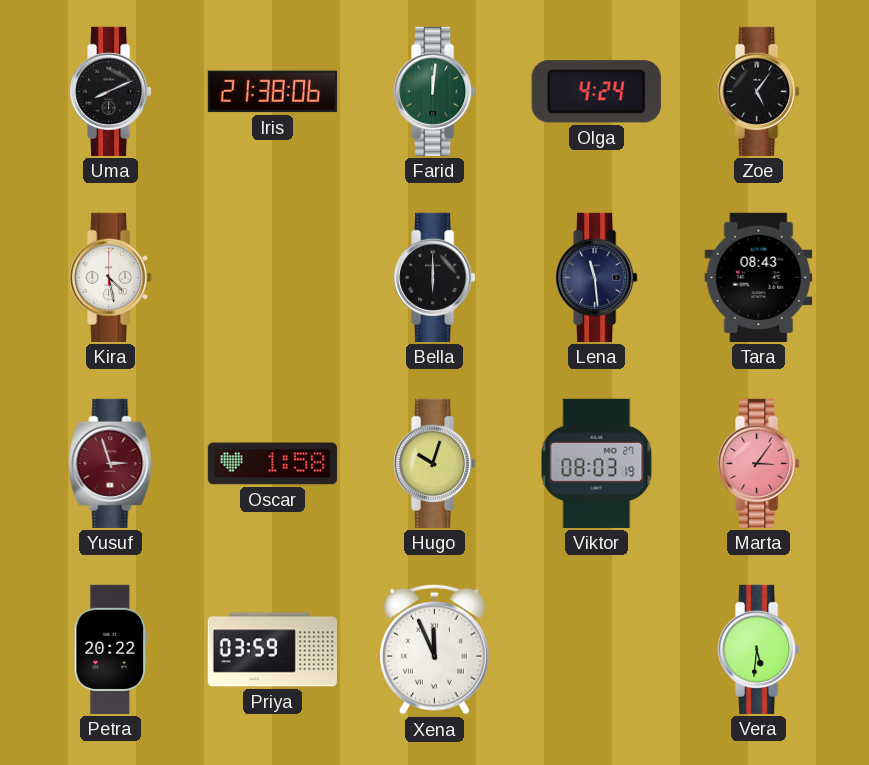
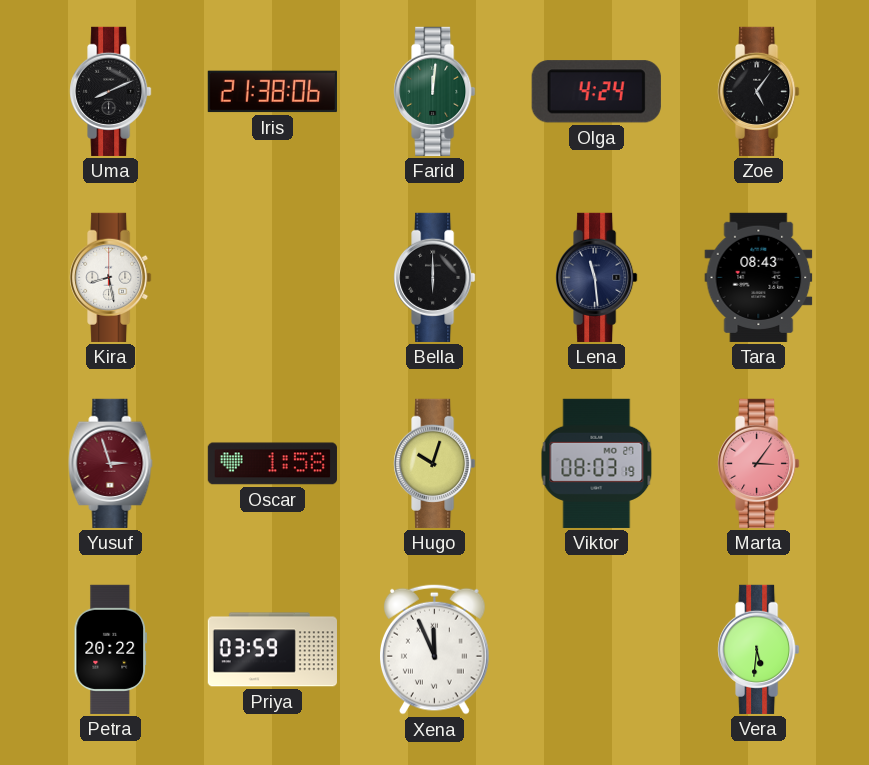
Kira: 4:28 -> 8:28
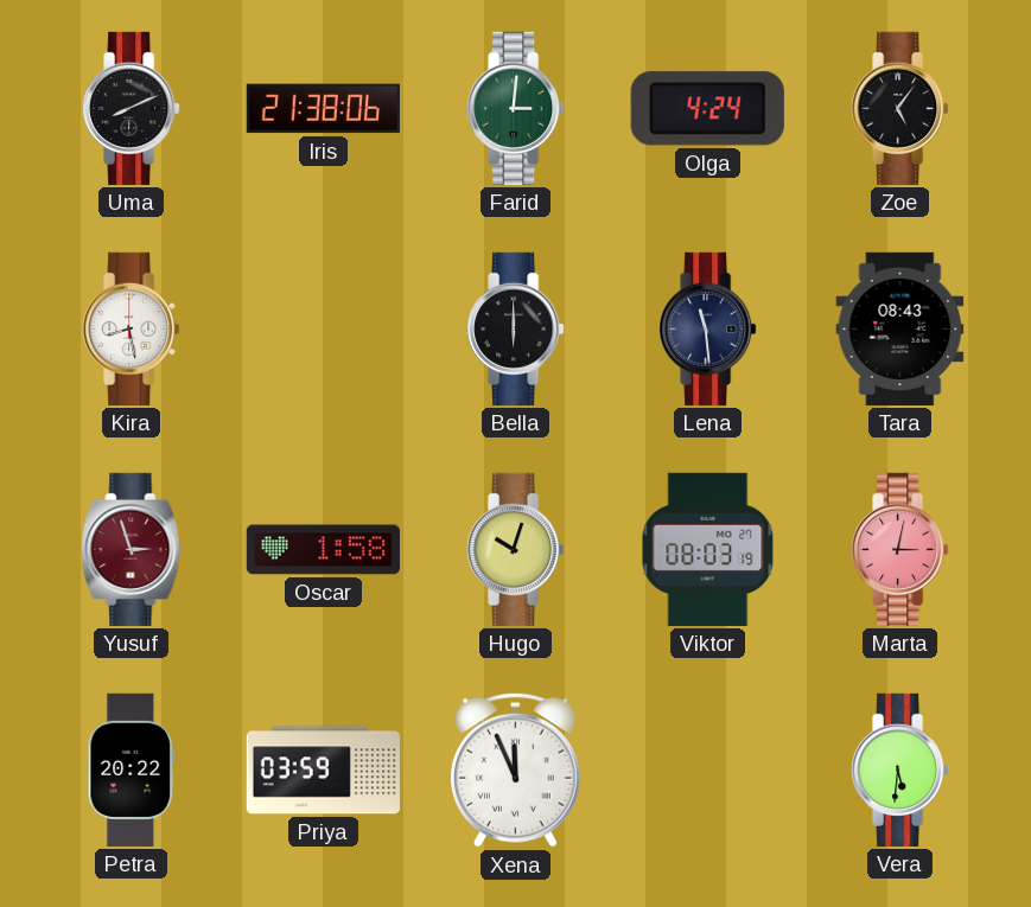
Farid: 12:01 -> 3:01
Marta: 3:06 -> 3:02
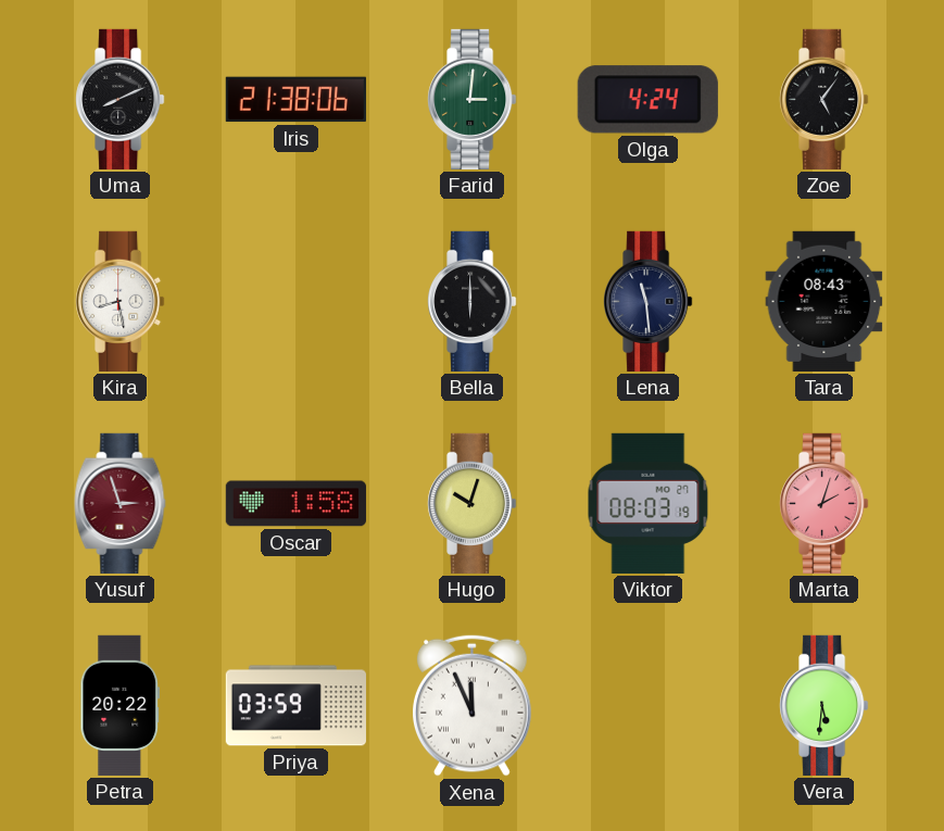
Marta: 3:02 -> 2:03
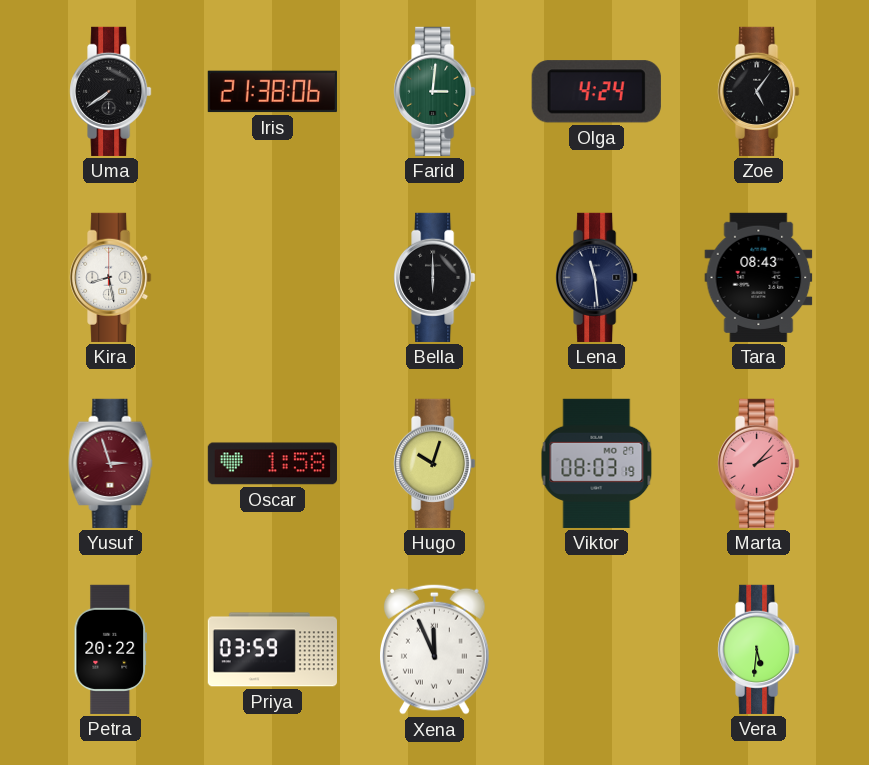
Uma: 8:11 -> 7:39
Marta: 2:03 -> 2:07
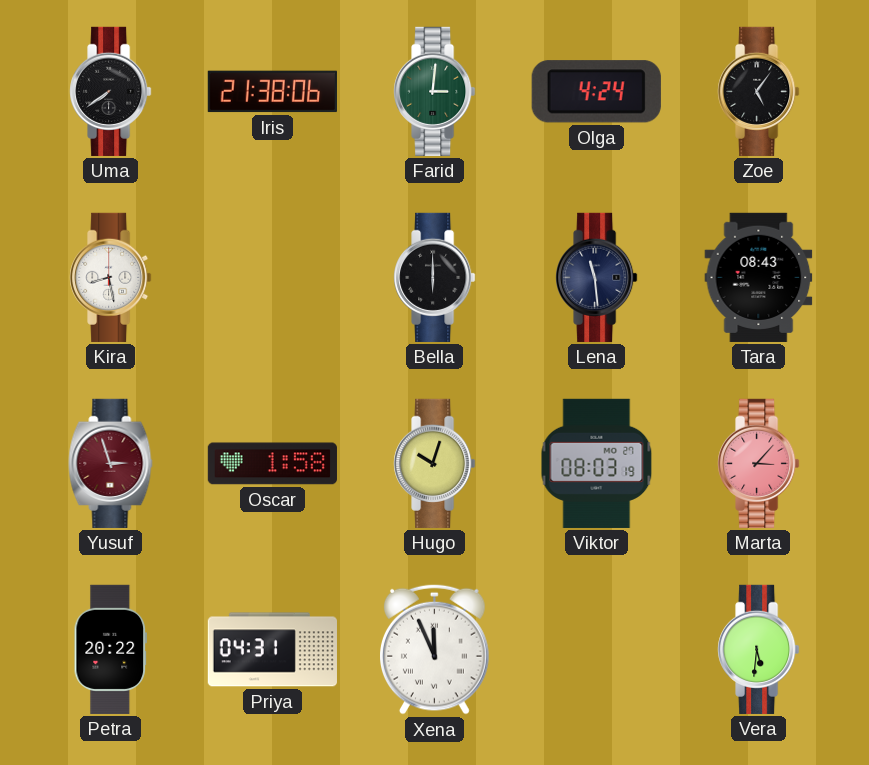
Marta: 2:07 -> 3:07
Priya: 03:59 -> 04:31
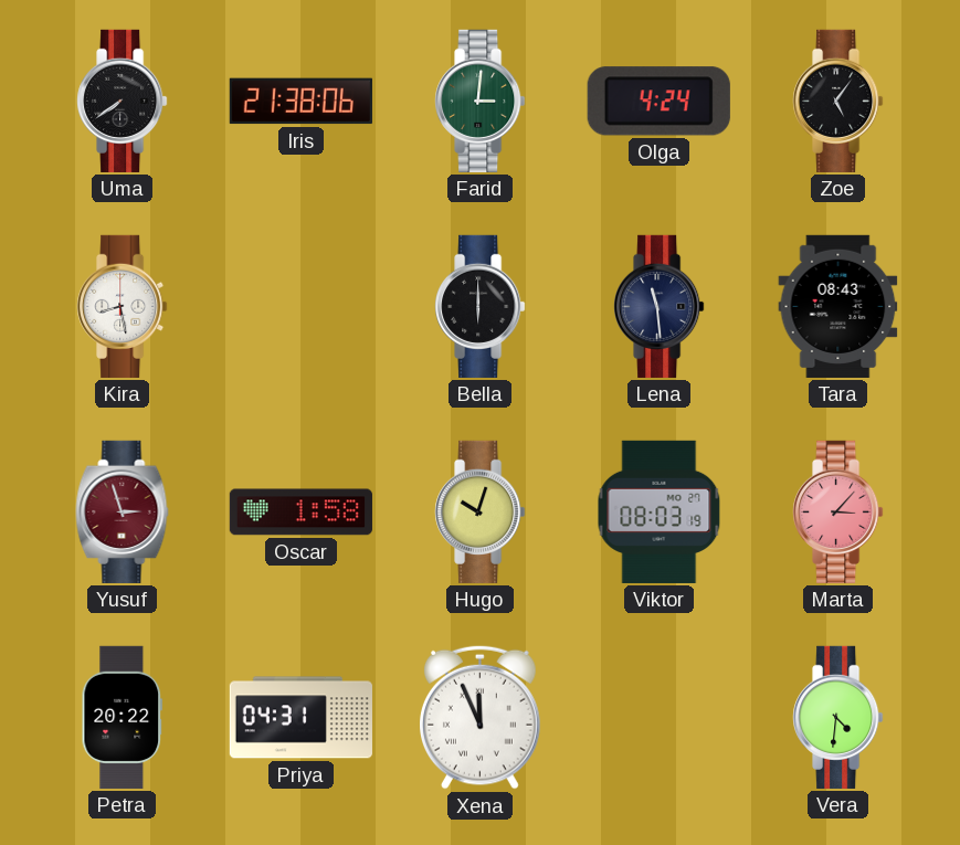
Vera: 5:31 -> 4:31
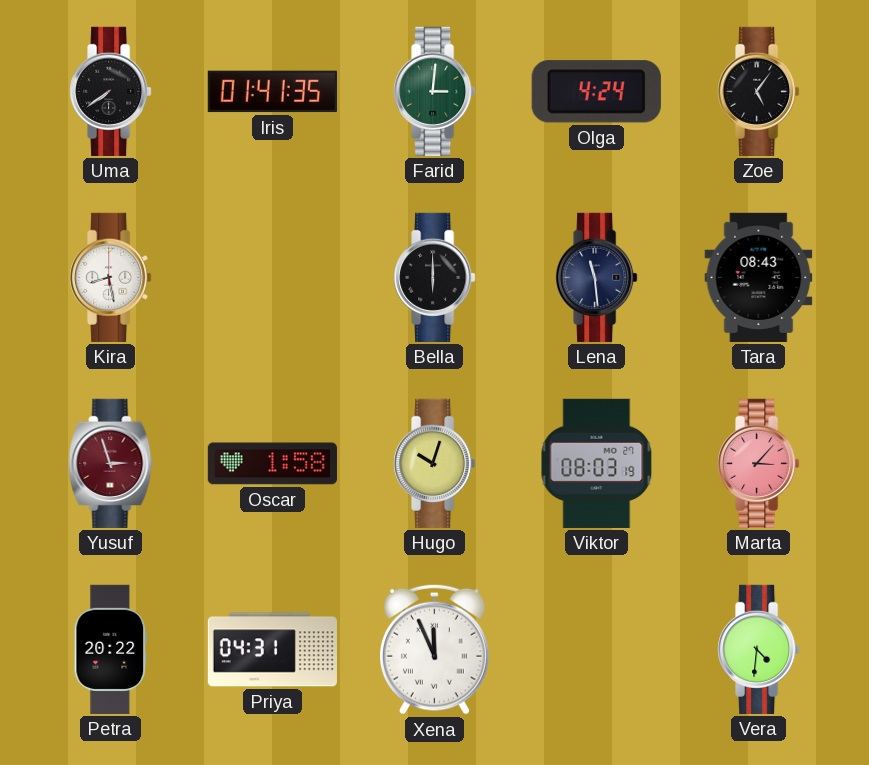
Iris: 21:38 -> 01:41
